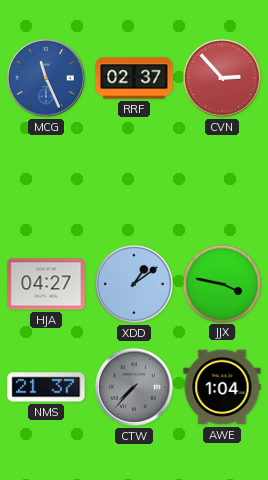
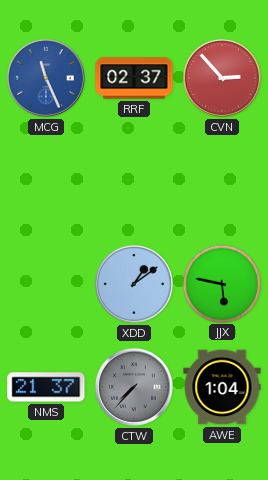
HJA: 04:27 -> none
JJX: 3:47 -> 5:47
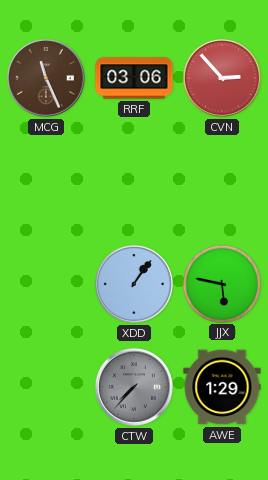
MCG dial: blue -> brown
RRF: 02:37 -> 03:06
XDD: 1:09 -> 1:06
NMS: 21:37 -> none
AWE: 1:04 -> 1:29
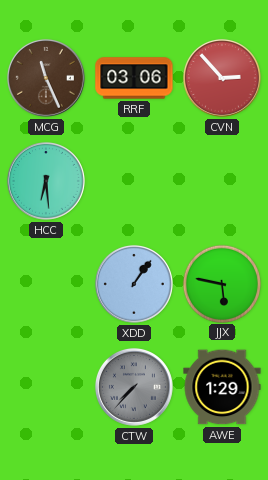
HCC: none -> 6:29
